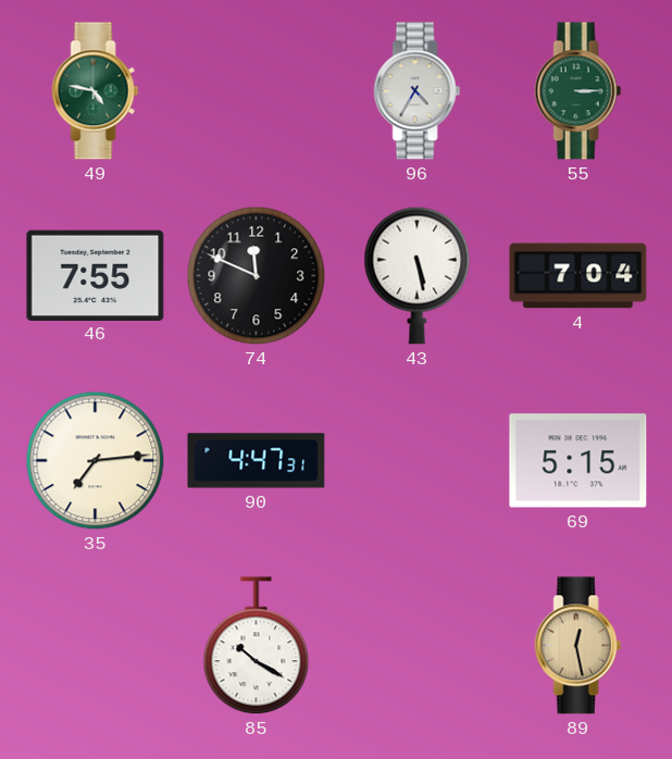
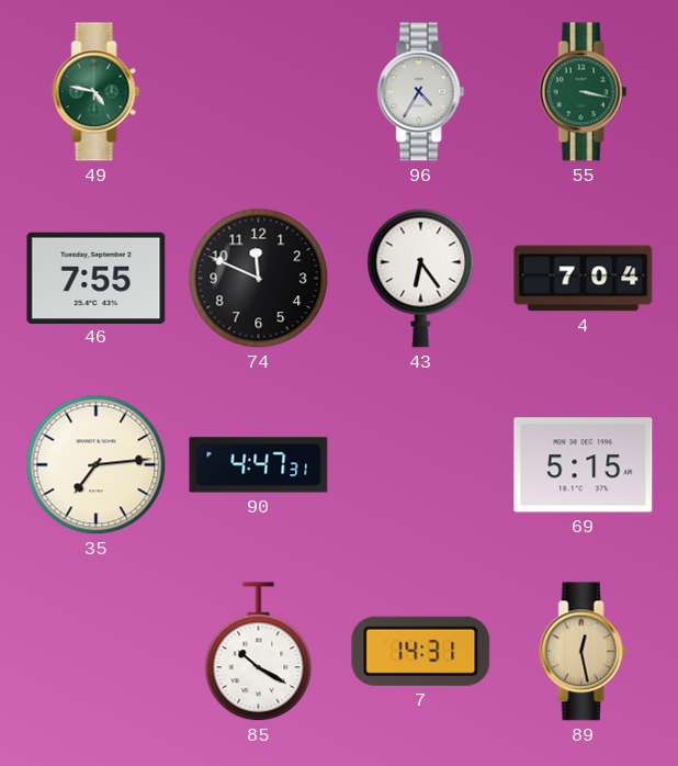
55: 3:15 -> 3:17
43: 5:28 -> 6:24
7: none -> 14:31
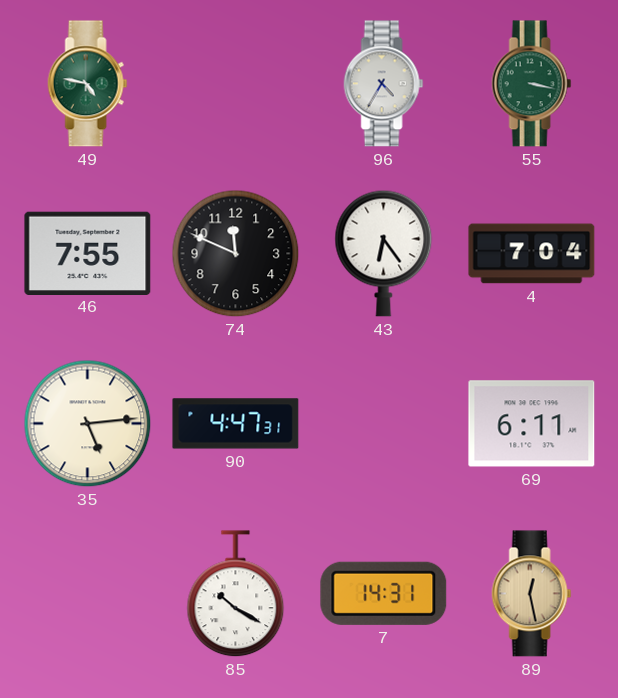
35: 7:14 -> 5:14
69: 5:15 -> 6:11
